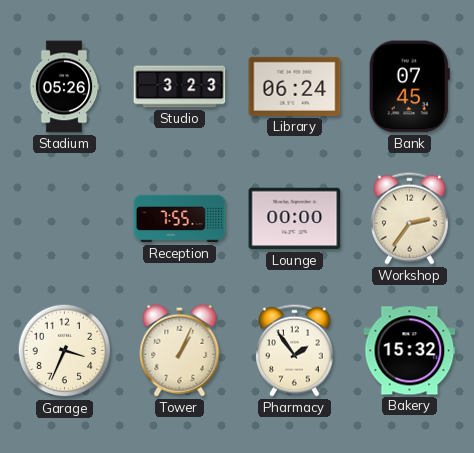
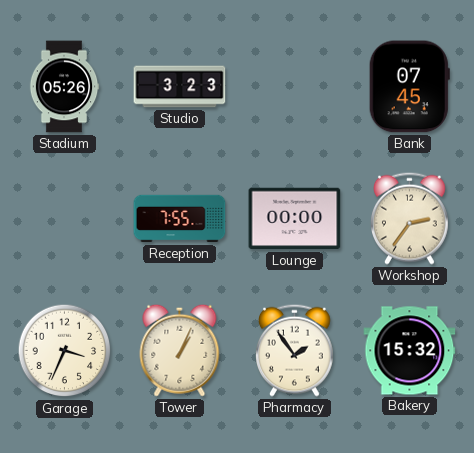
Library: 06:24 -> none
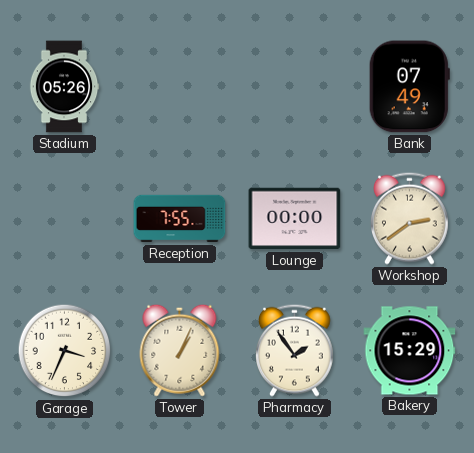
Studio: 3:23 -> none
Bank: 07:45 -> 07:49
Workshop: 2:36 -> 2:39
Bakery: 15:32 -> 15:29
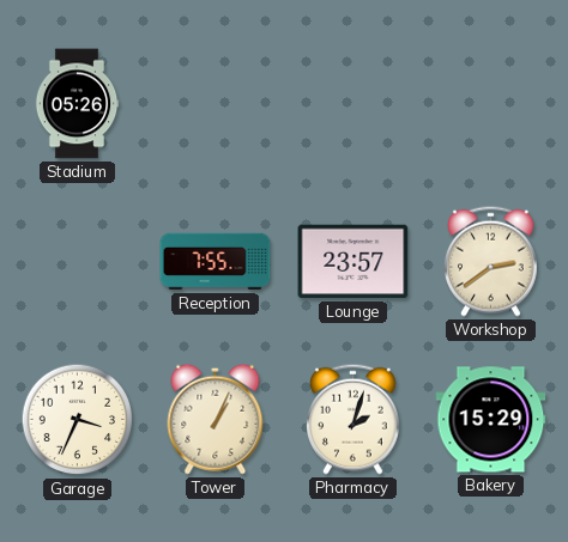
Bank: 07:49 -> none
Lounge: 00:00 -> 23:57
Pharmacy: 1:54 -> 2:03
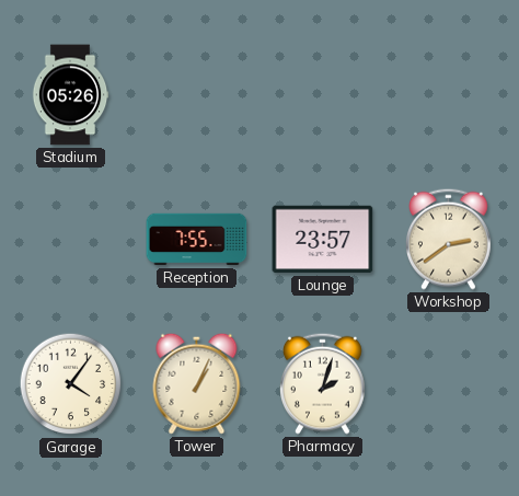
Garage: 3:34 -> 4:06
Bakery: 15:29 -> none
